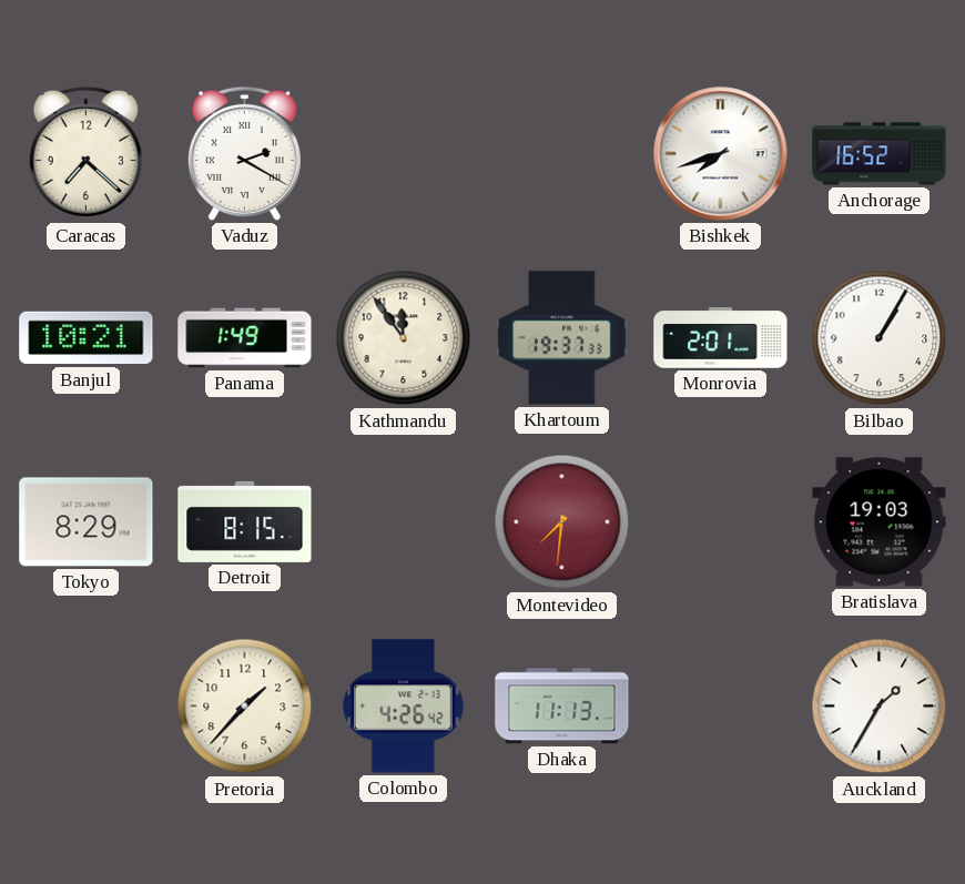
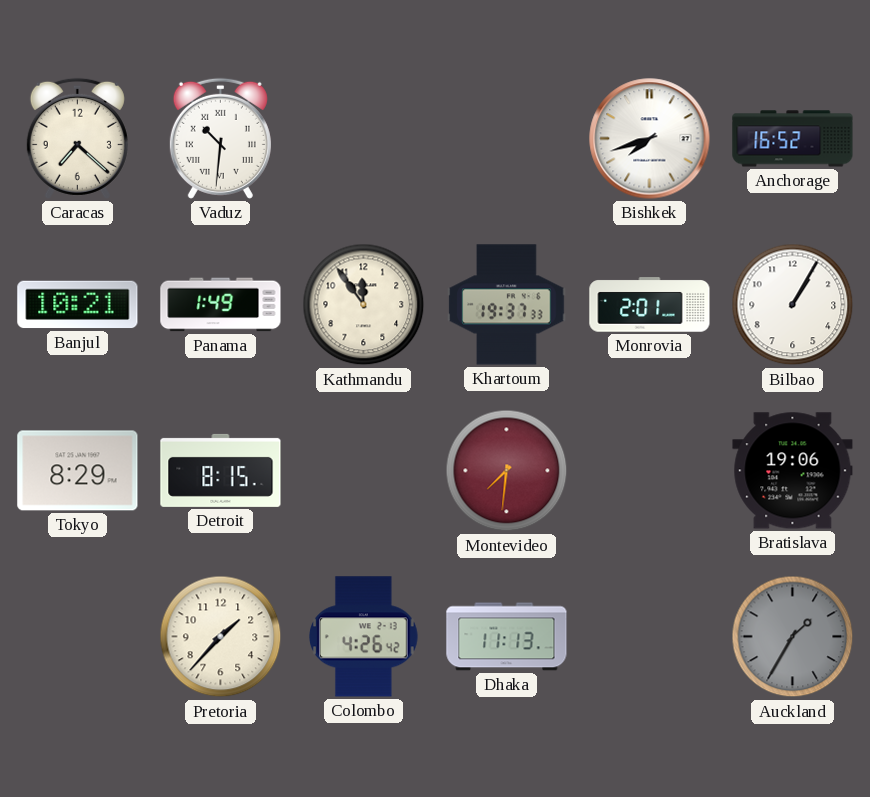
Vaduz: 2:20 -> 10:31
Bratislava: 19:03 -> 19:06
Auckland dial: white -> grey
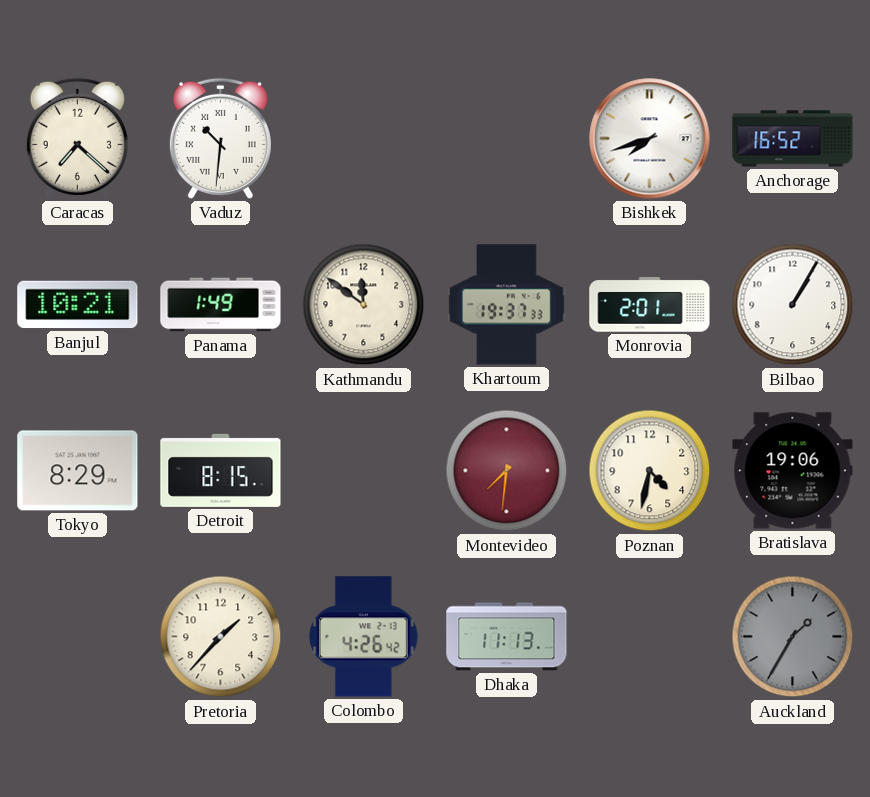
Kathmandu: 11:54 -> 11:51
Poznan: none -> 4:32
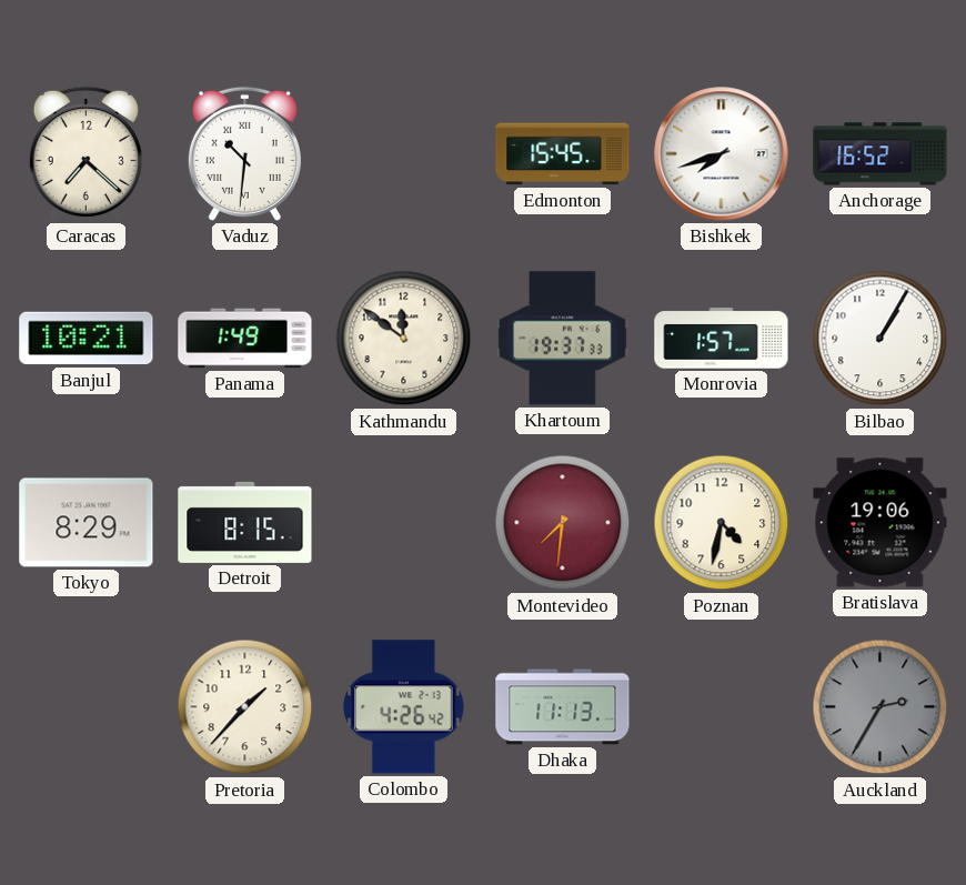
Edmonton: none -> 15:45
Monrovia: 2:01 -> 1:57
Auckland: 1:35 -> 2:35
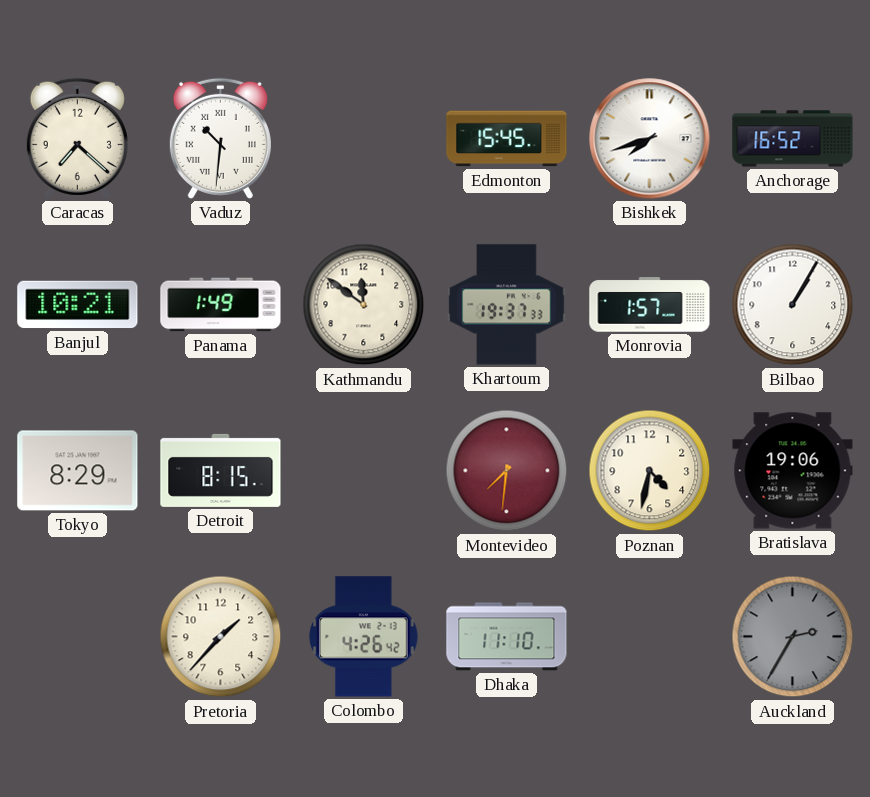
Dhaka: 11:13 -> 11:10
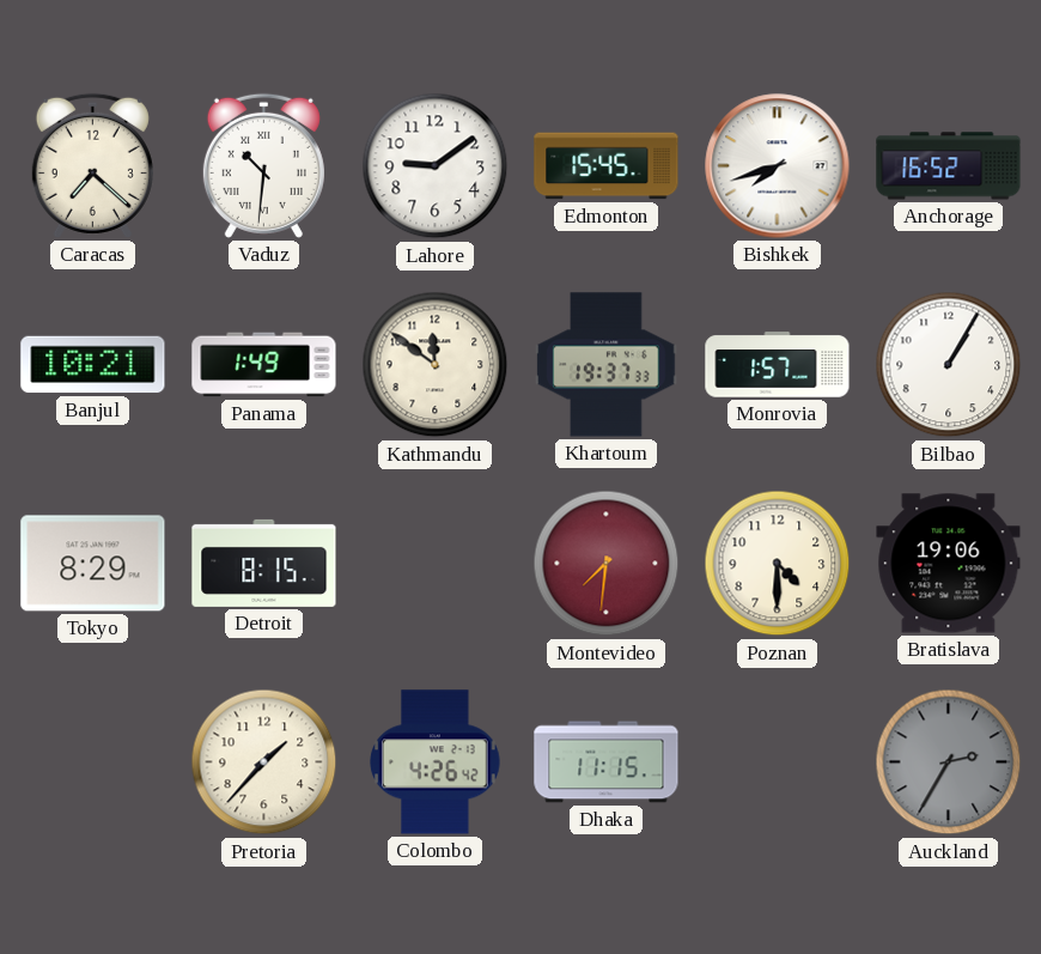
Lahore: none -> 9:09
Poznan: 4:32 -> 4:30
Dhaka: 11:10 -> 11:15
